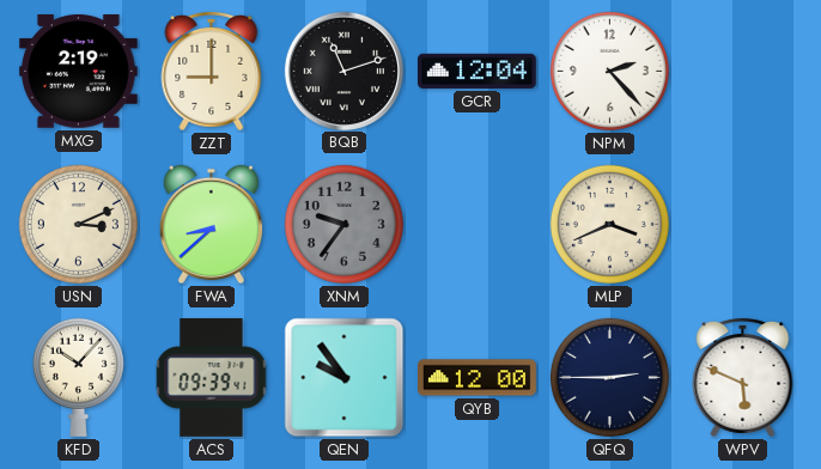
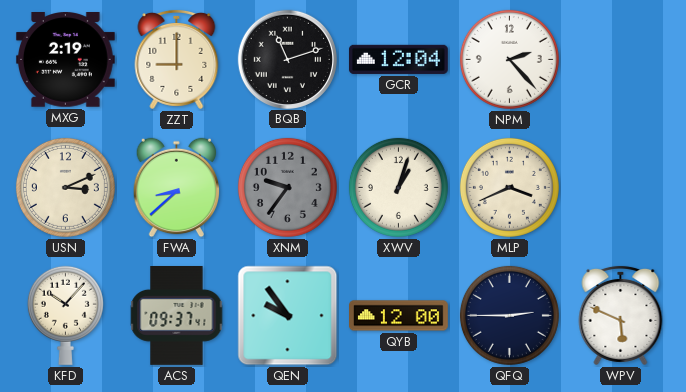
XWV: none -> 1:03
ACS: 09:39 -> 09:37
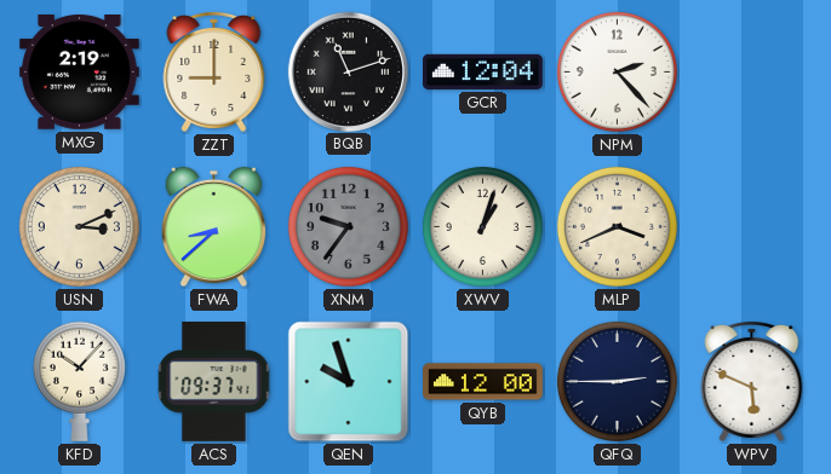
QEN: 9:54 -> 9:57
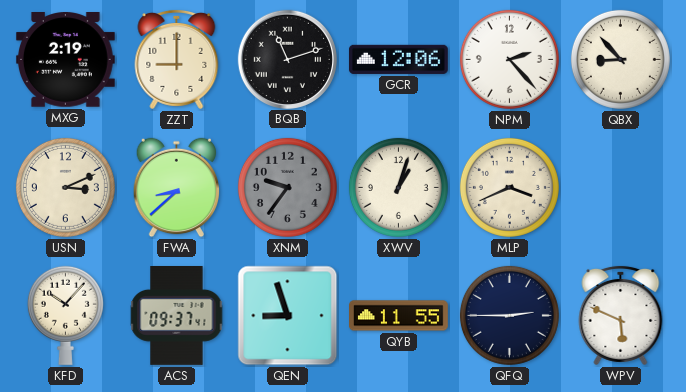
GCR: 12:04 -> 12:06
QBX: none -> 8:53
QEN: 9:57 -> 8:57
QYB: 12:00 -> 11:55
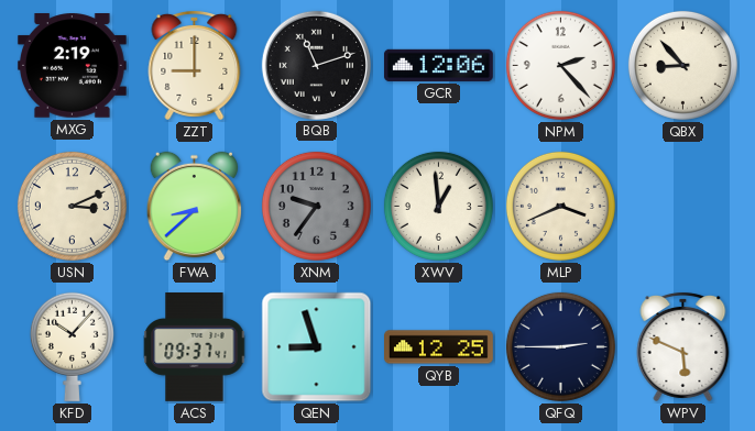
XWV: 1:03 -> 12:59
QYB: 11:55 -> 12:25
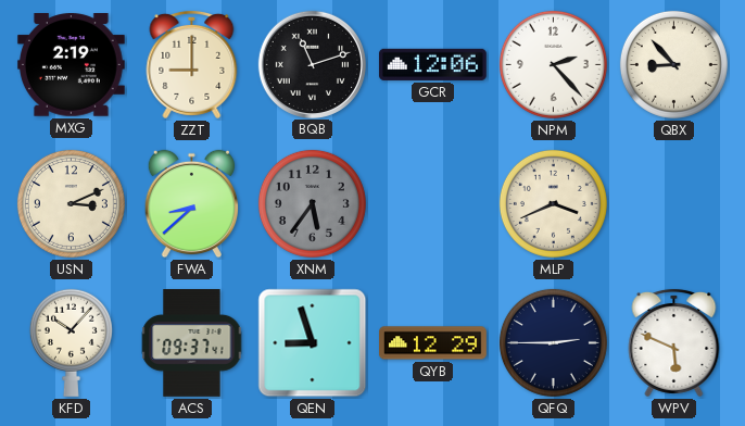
XNM: 9:36 -> 5:36
XWV: 12:59 -> none
QYB: 12:25 -> 12:29
